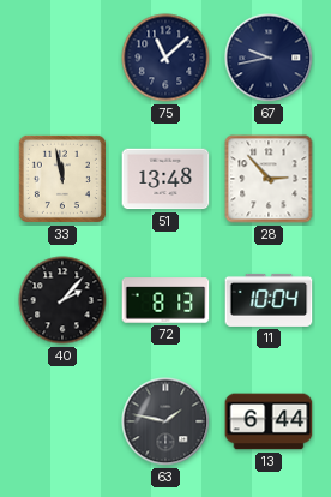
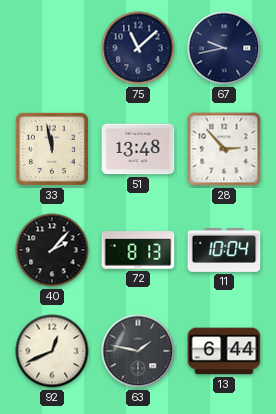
92: none -> 12:41
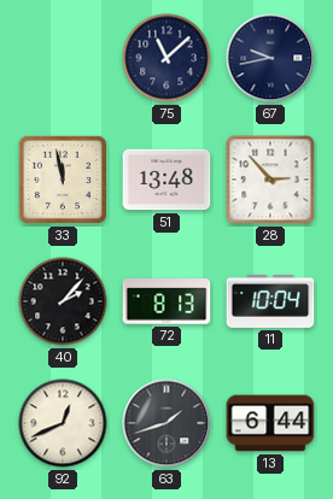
63: 1:47 -> 1:42
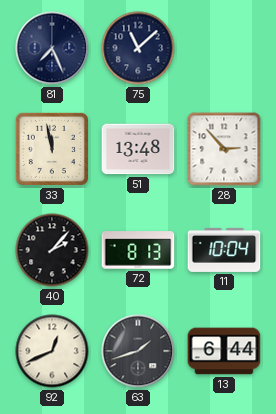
81: none -> 7:26
67: 9:43 -> none
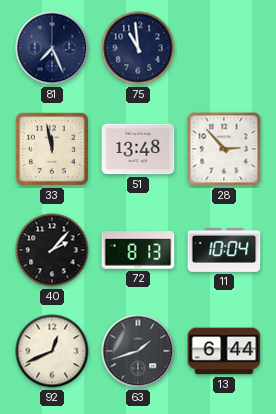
75: 11:08 -> 10:59
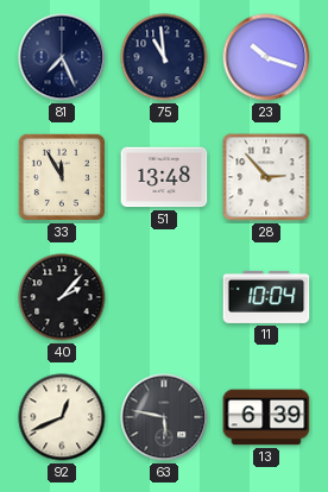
23: none -> 10:18
33: 11:58 -> 11:55
72: 8:13 -> none
63: 1:42 -> 5:47
13: 6:44 -> 6:39
